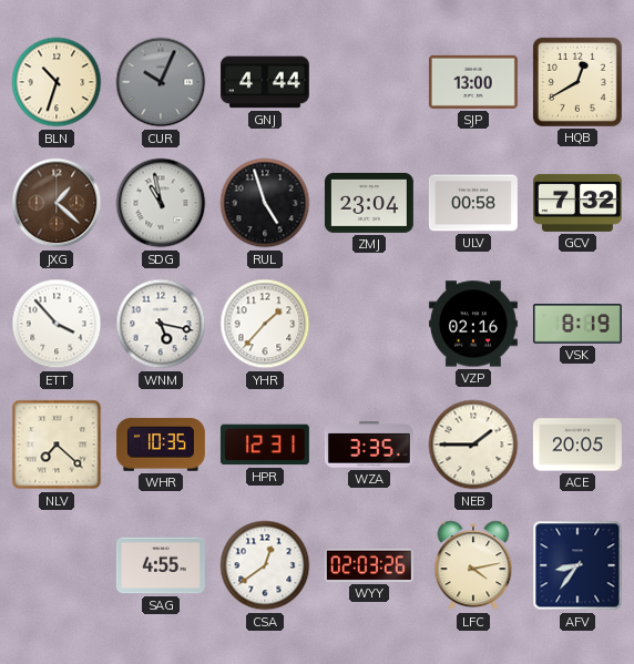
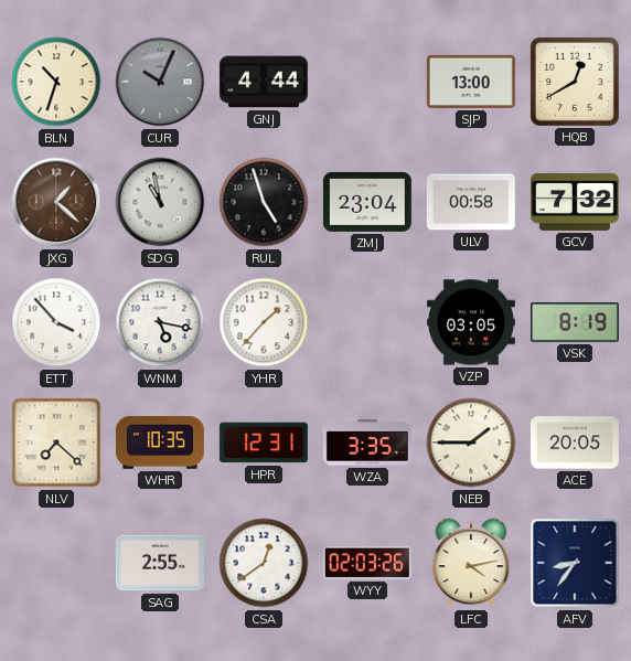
VZP: 02:16 -> 03:05
SAG: 4:55 -> 2:55
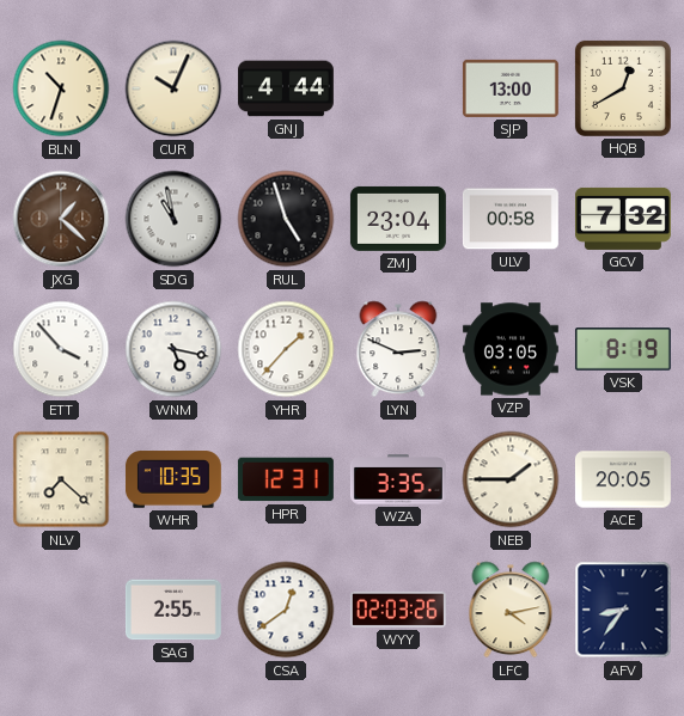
CUR dial: grey -> cream
LYN: none -> 2:49
